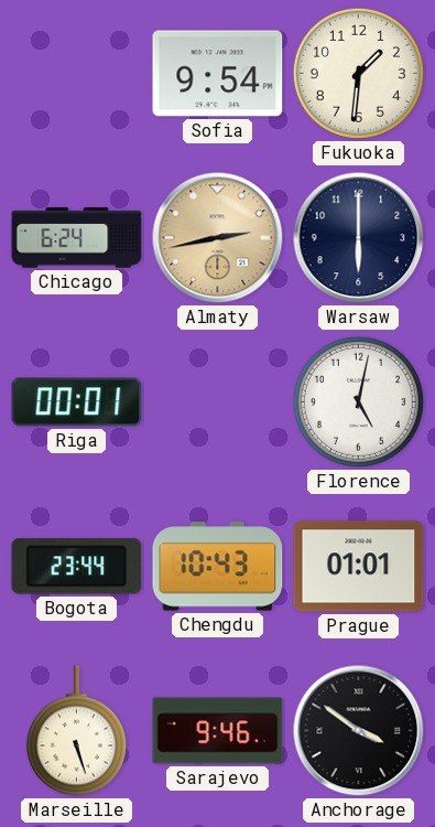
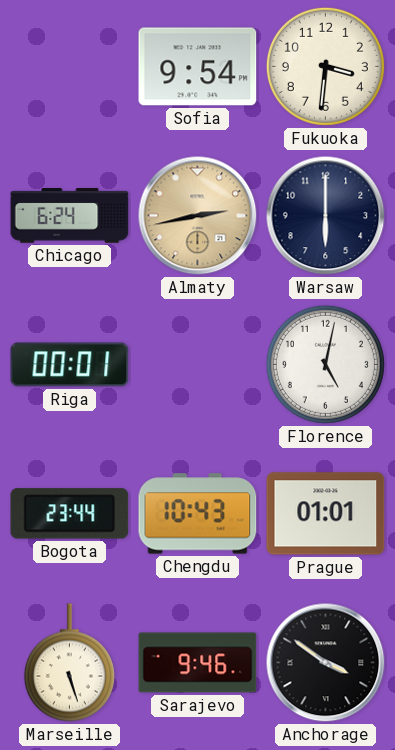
Fukuoka: 1:31 -> 3:31
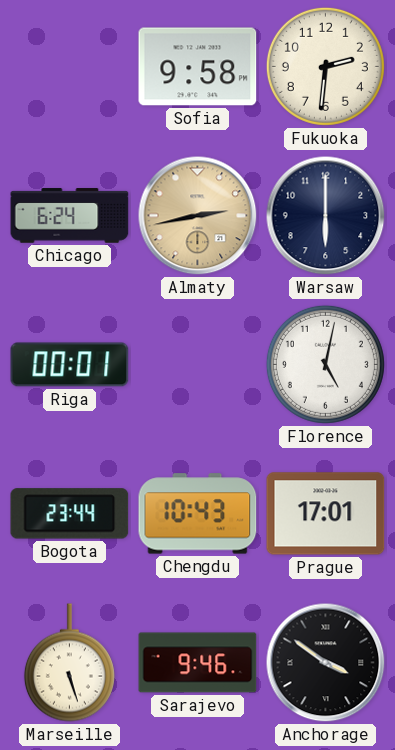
Sofia: 9:54 -> 9:58
Fukuoka: 3:31 -> 2:31
Prague: 01:01 -> 17:01
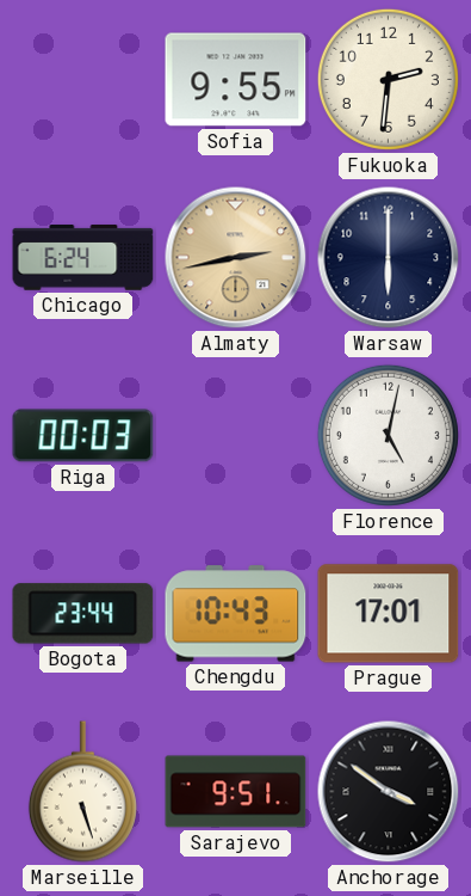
Sofia: 9:58 -> 9:55
Riga: 00:01 -> 00:03
Sarajevo: 9:46 -> 9:51
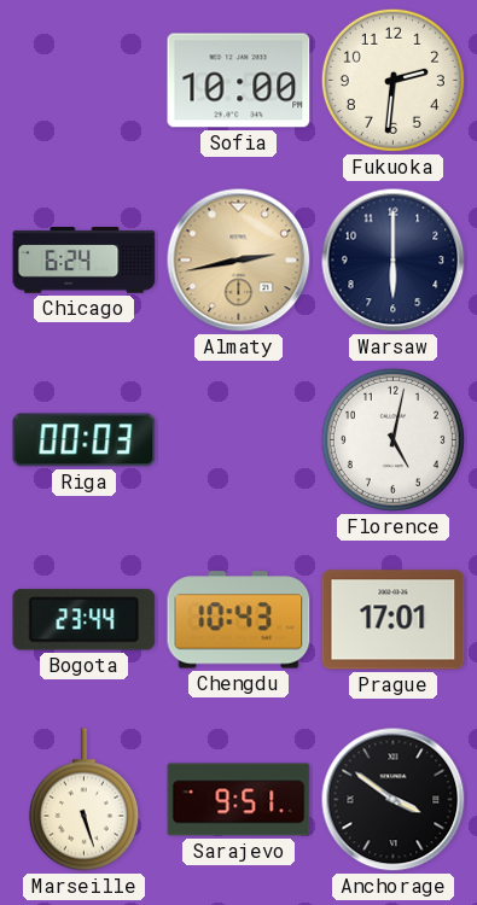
Sofia: 9:55 -> 10:00
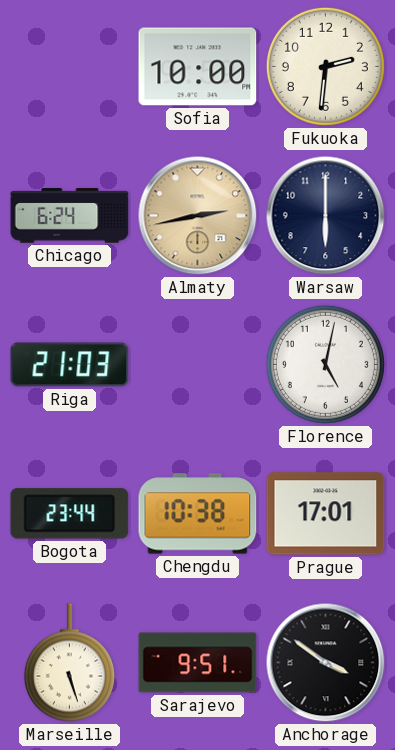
Riga: 00:03 -> 21:03
Chengdu: 10:43 -> 10:38
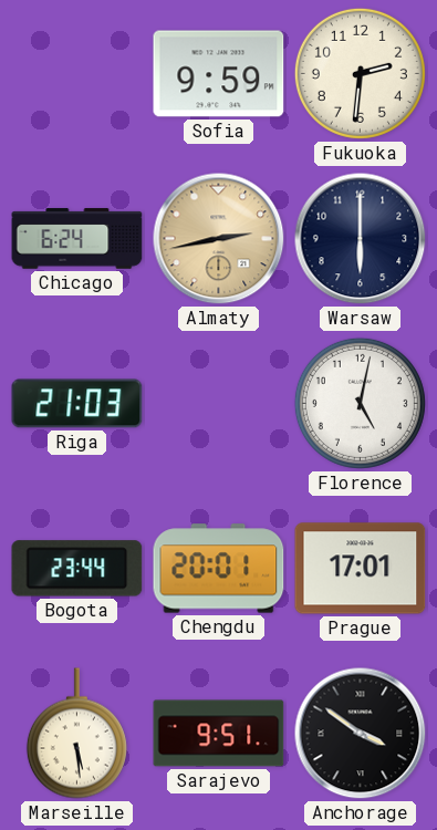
Sofia: 10:00 -> 9:59
Chengdu: 10:38 -> 20:01
Marseille: 5:27 -> 5:29
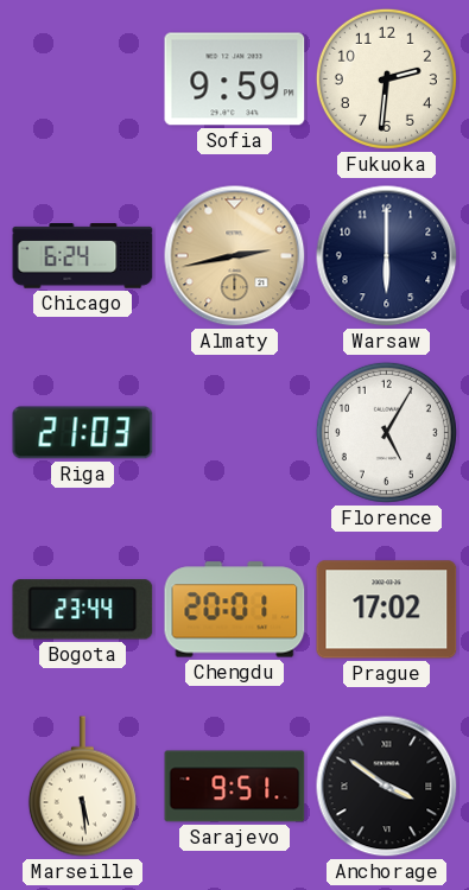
Florence: 5:02 -> 5:05
Prague: 17:01 -> 17:02
